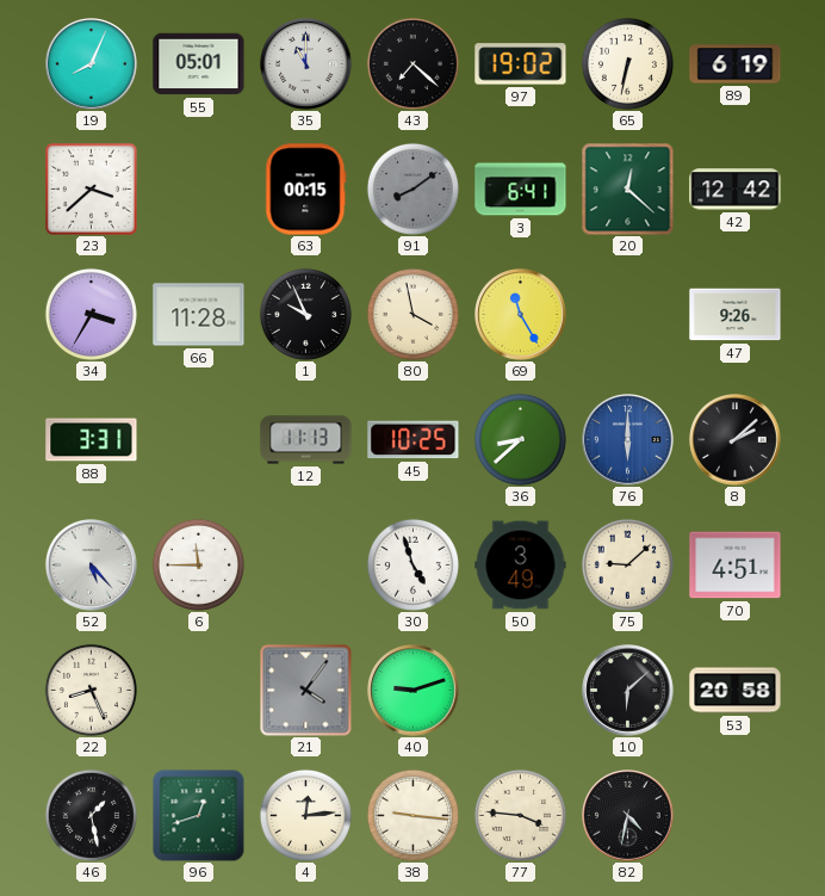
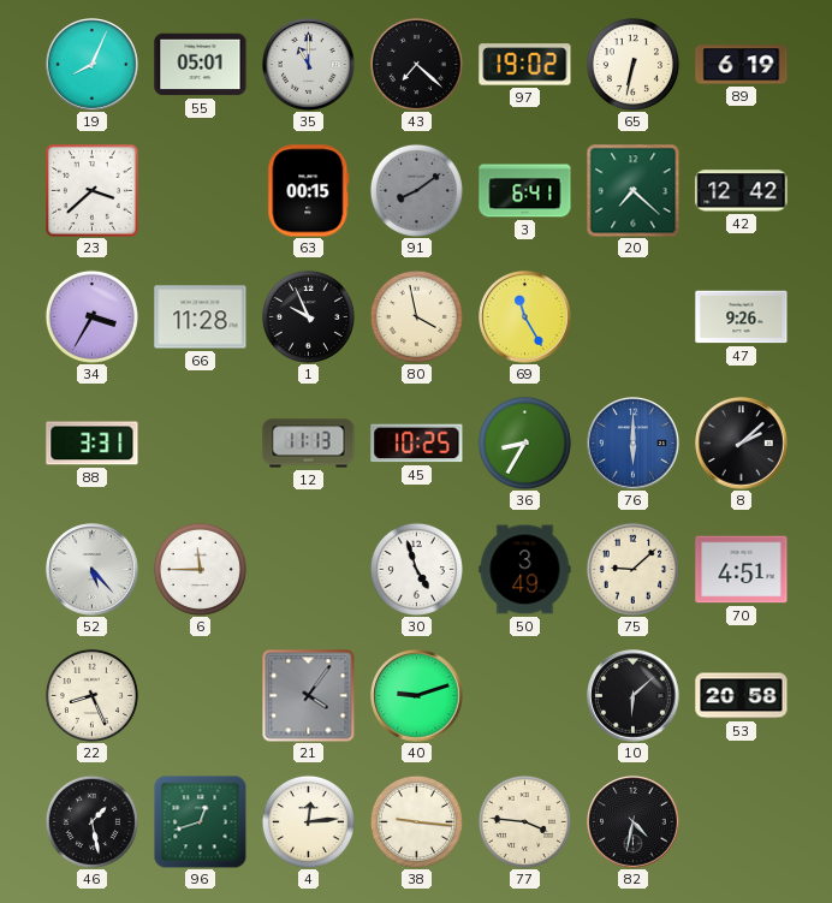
20: 12:22 -> 7:22
36: 8:38 -> 8:35
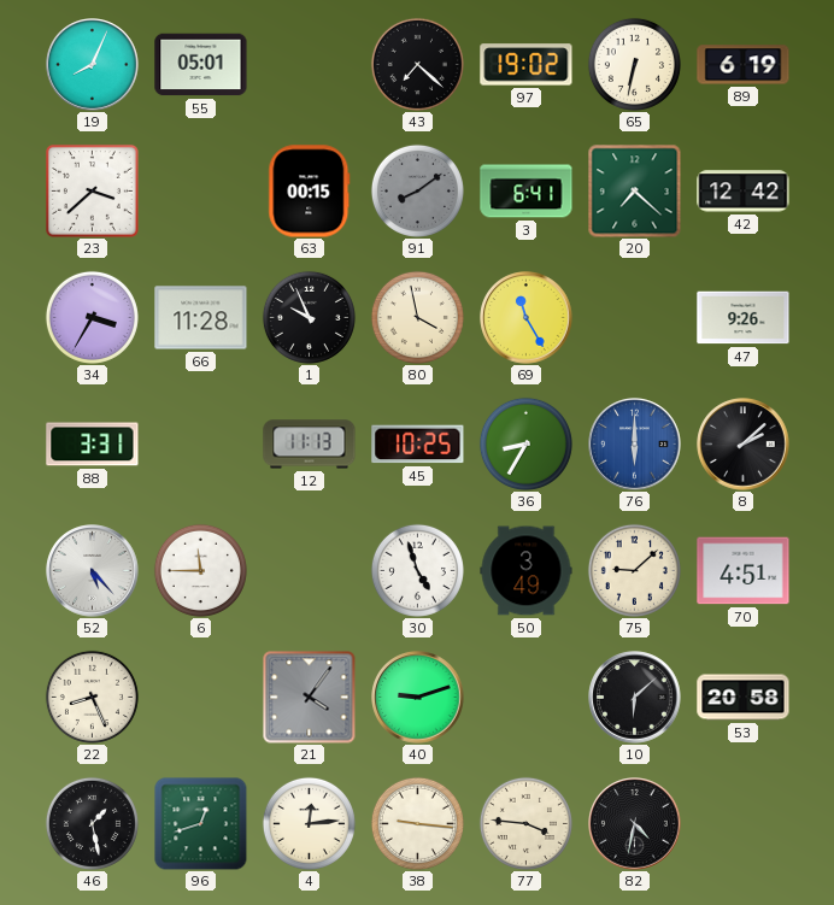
35: 11:00 -> none
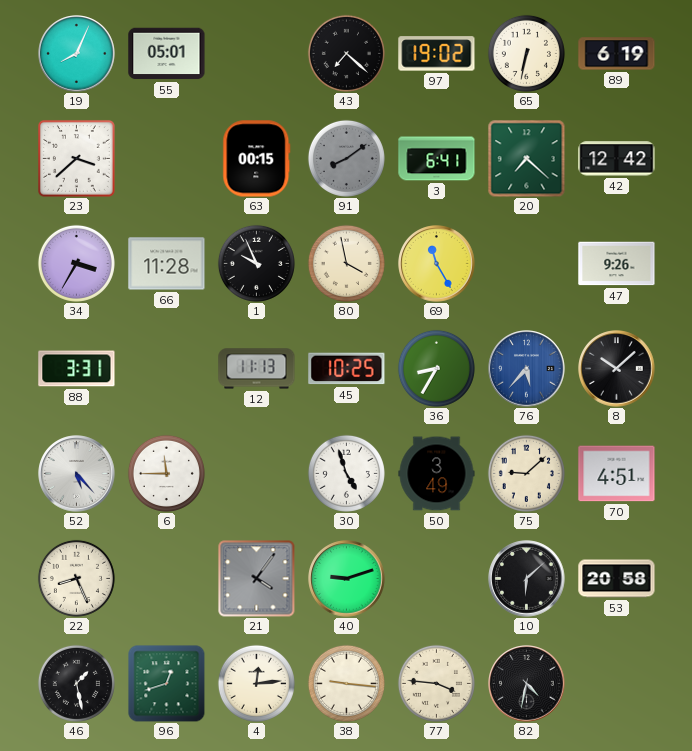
76: 6:00 -> 5:37
8: 2:08 -> 10:08
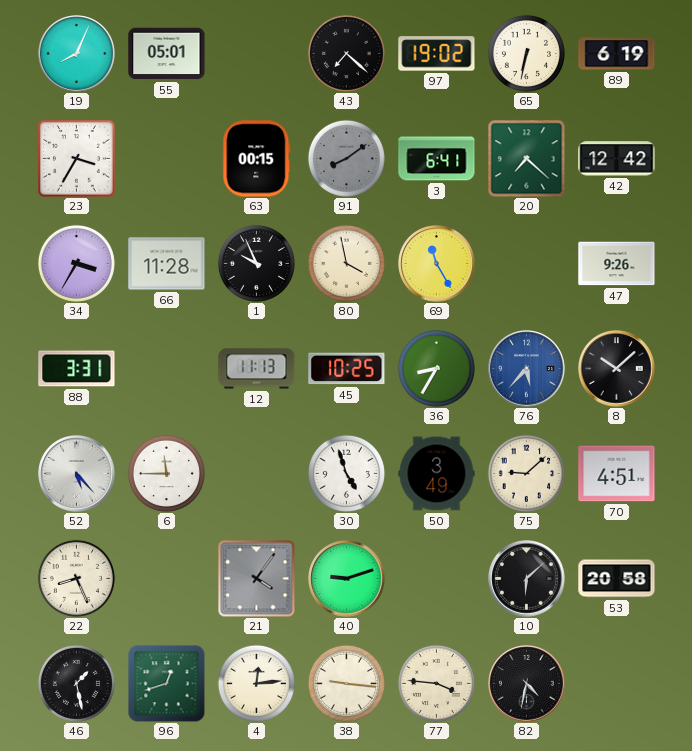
23: 3:38 -> 3:35
